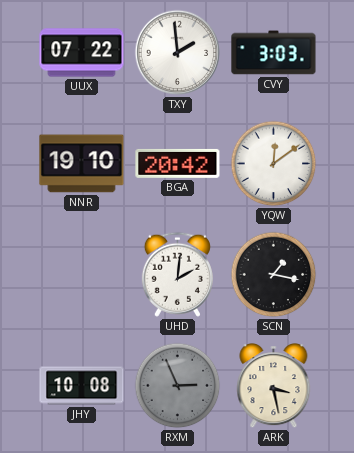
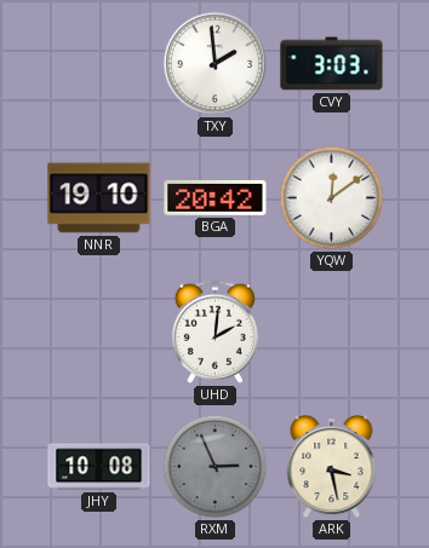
UUX: 07:22 -> none
SCN: 1:17 -> none
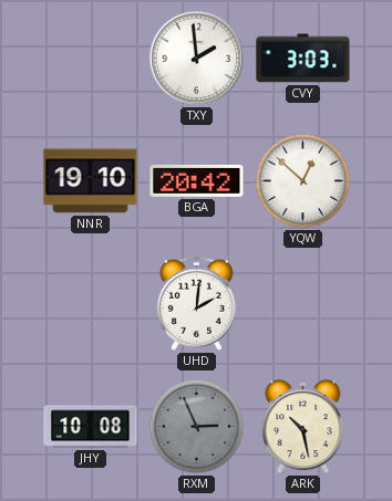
YQW: 12:09 -> 12:52
ARK: 3:28 -> 10:28
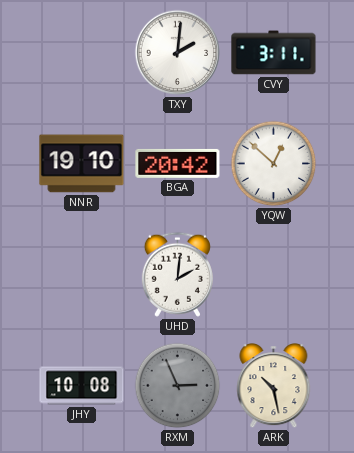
TXY: 1:59 -> 2:01
CVY: 3:03 -> 3:11
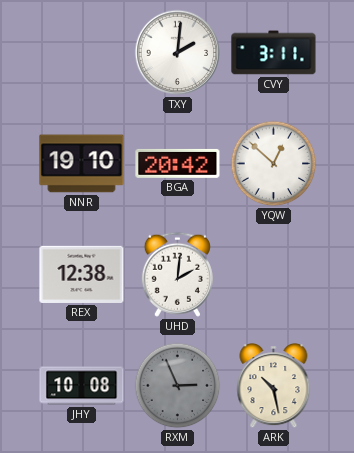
REX: none -> 12:38
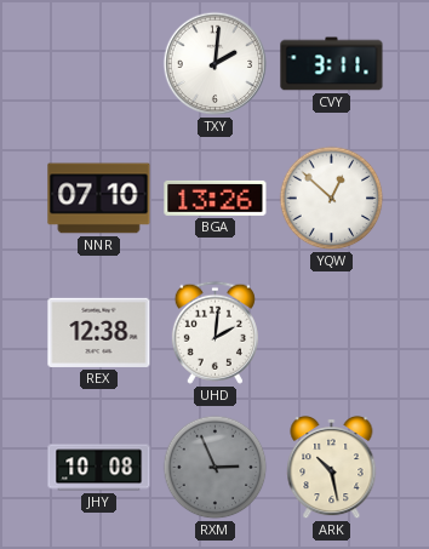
NNR: 19:10 -> 07:10
BGA: 20:42 -> 13:26
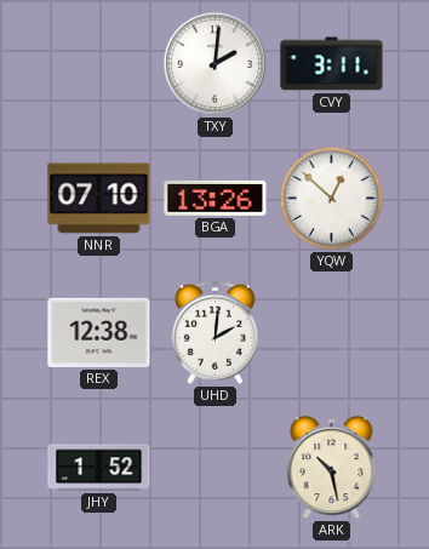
JHY: 10:08 -> 1:52
RXM: 2:56 -> none
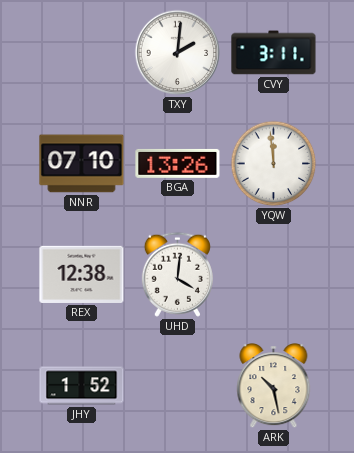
YQW: 12:52 -> 11:59
UHD: 2:01 -> 4:01
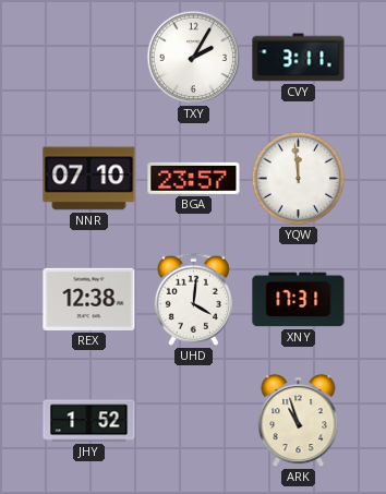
TXY: 2:01 -> 2:05
BGA: 13:26 -> 23:57
XNY: none -> 17:31
ARK: 10:28 -> 10:57
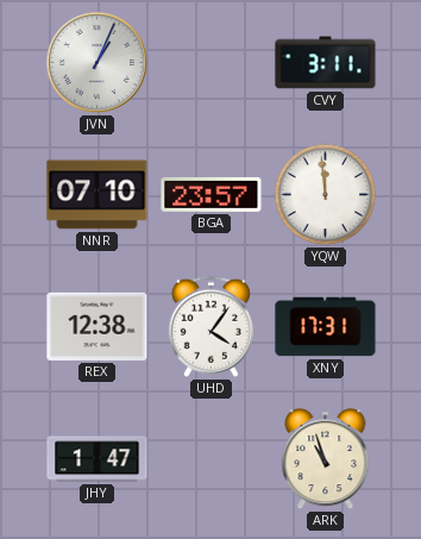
JVN: none -> 1:04
TXY: 2:05 -> none
UHD: 4:01 -> 4:06
JHY: 1:52 -> 1:47
